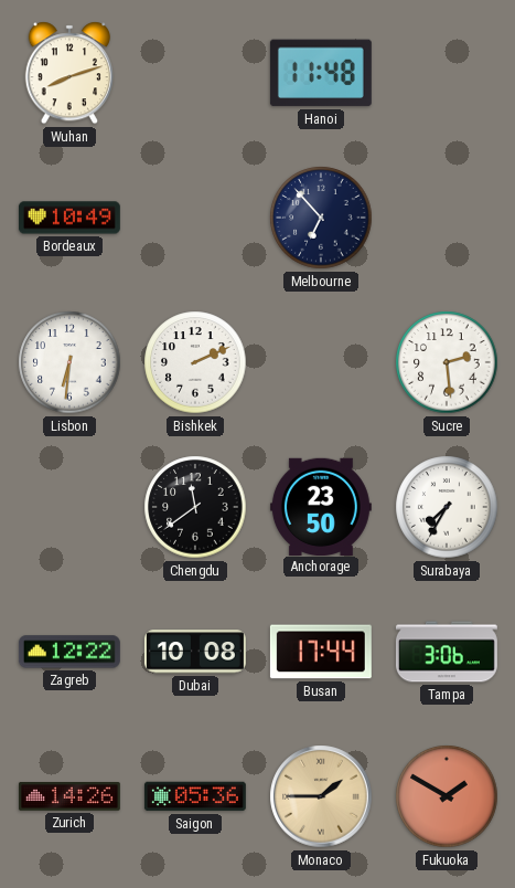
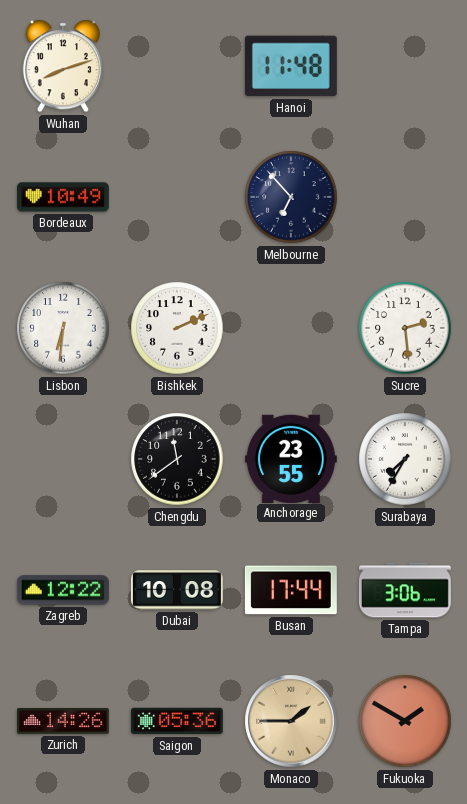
Anchorage: 23:50 -> 23:55
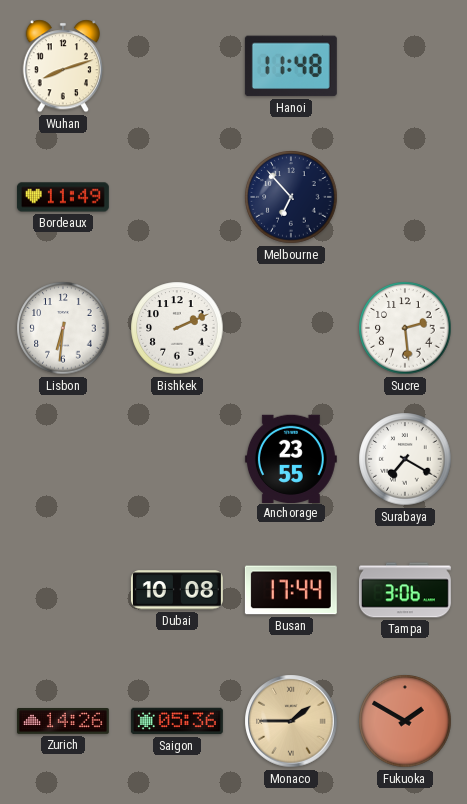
Bordeaux: 10:49 -> 11:49
Chengdu: 11:39 -> none
Surabaya: 7:35 -> 7:20
Zagreb: 12:22 -> none
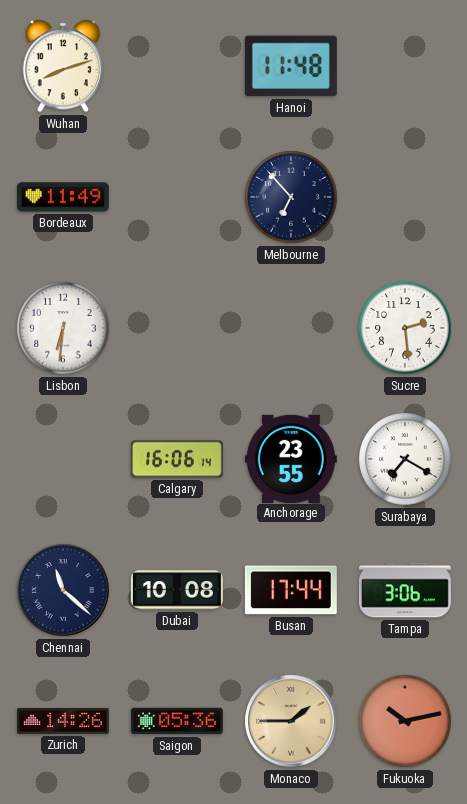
Bishkek: 2:11 -> none
Calgary: none -> 16:06
Chennai: none -> 11:22
Fukuoka: 1:50 -> 10:13
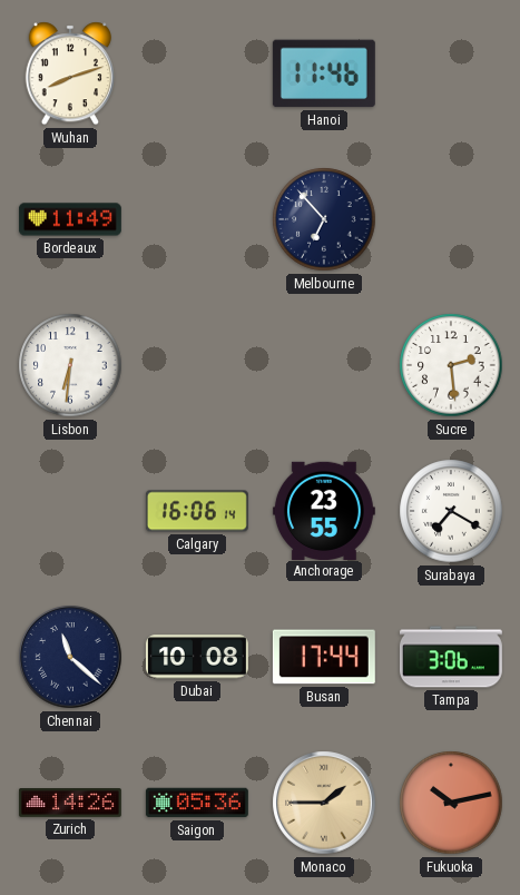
Hanoi: 11:48 -> 11:46
